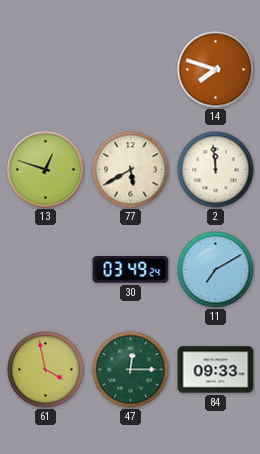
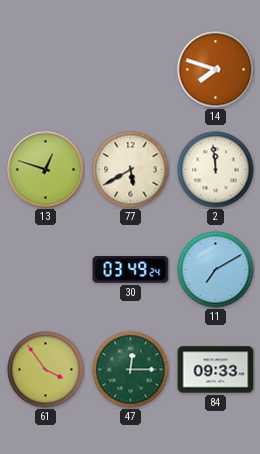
61: 3:58 -> 3:54
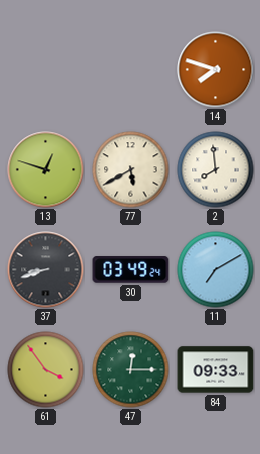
2: 11:59 -> 7:59
37: none -> 8:42
